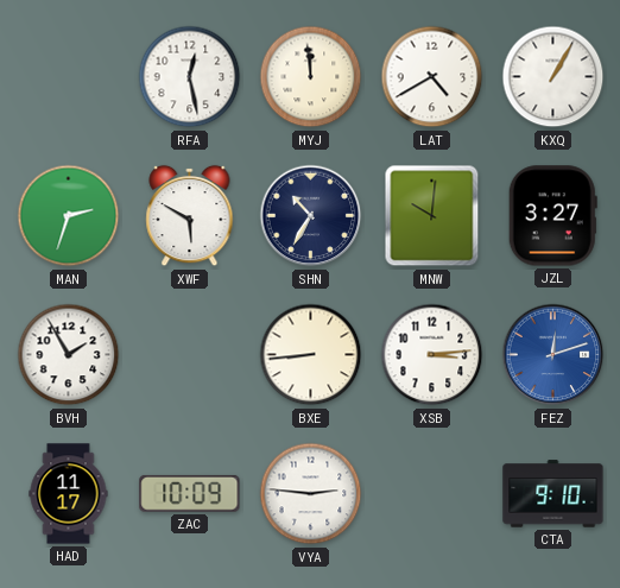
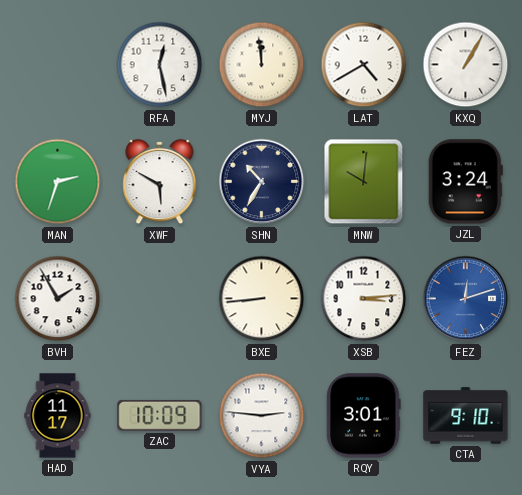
JZL: 3:27 -> 3:24
RQY: none -> 3:01
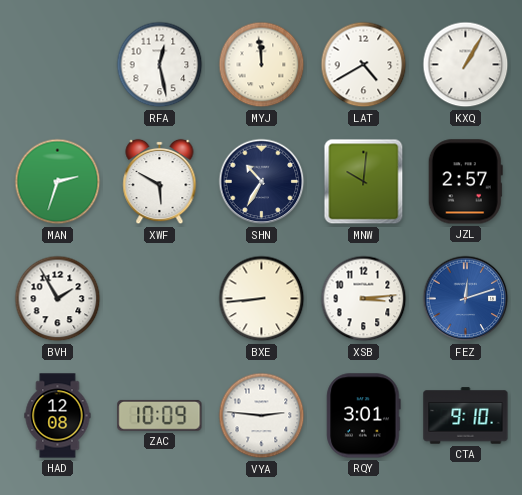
JZL: 3:24 -> 2:57
HAD: 11:17 -> 12:08
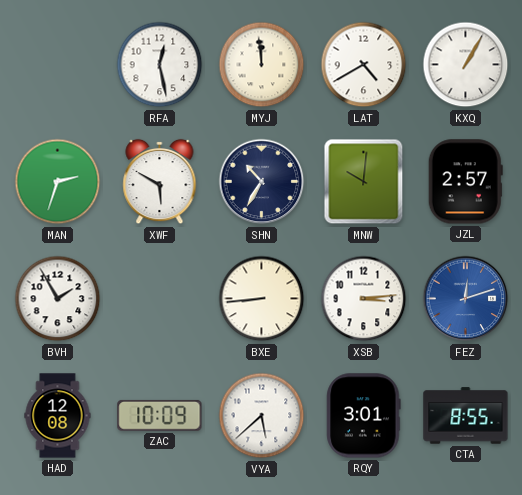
VYA: 2:46 -> 5:38
CTA: 9:10 -> 8:55
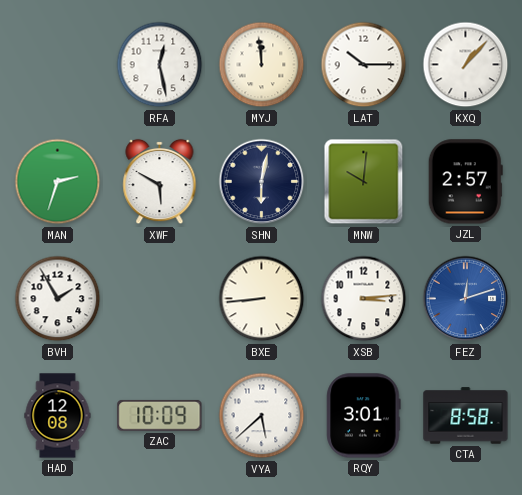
LAT: 4:40 -> 10:15
KXQ: 1:05 -> 1:07
SHN: 10:35 -> 6:02
CTA: 8:55 -> 8:58
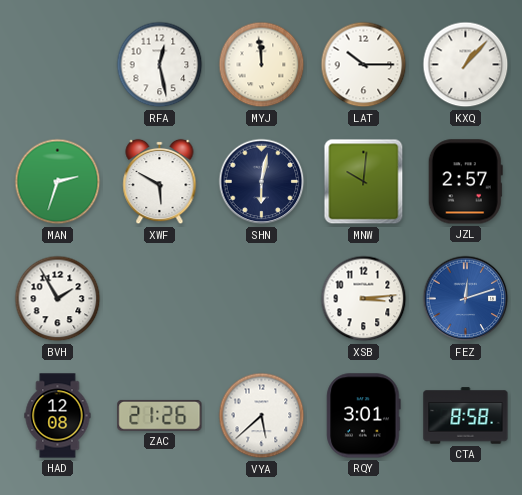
BXE: 8:44 -> none
ZAC: 10:09 -> 21:26
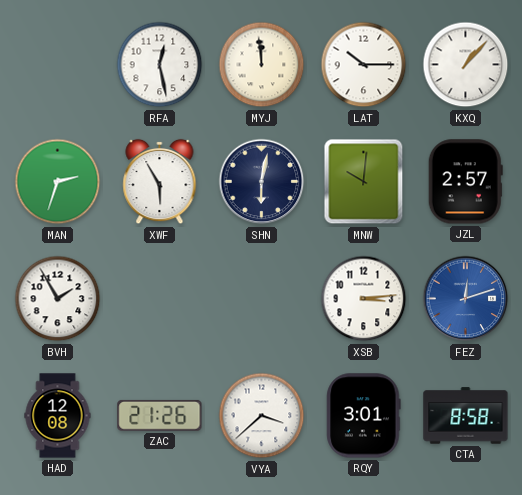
XWF: 5:50 -> 5:55
VYA: 5:38 -> 3:38
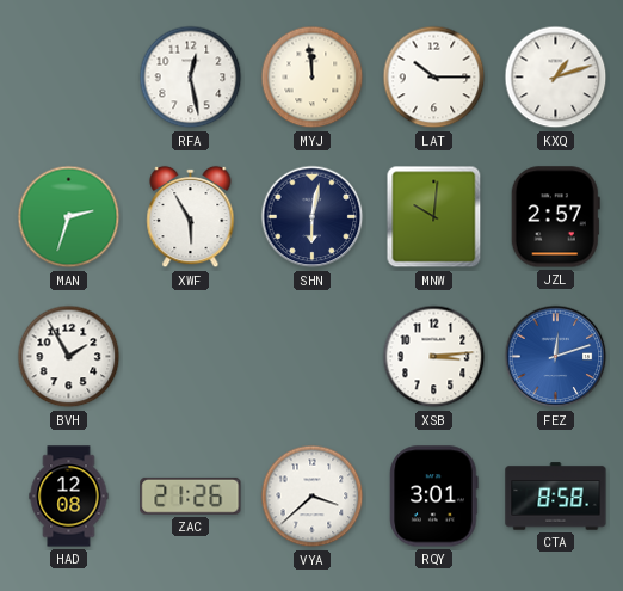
KXQ: 1:07 -> 1:12
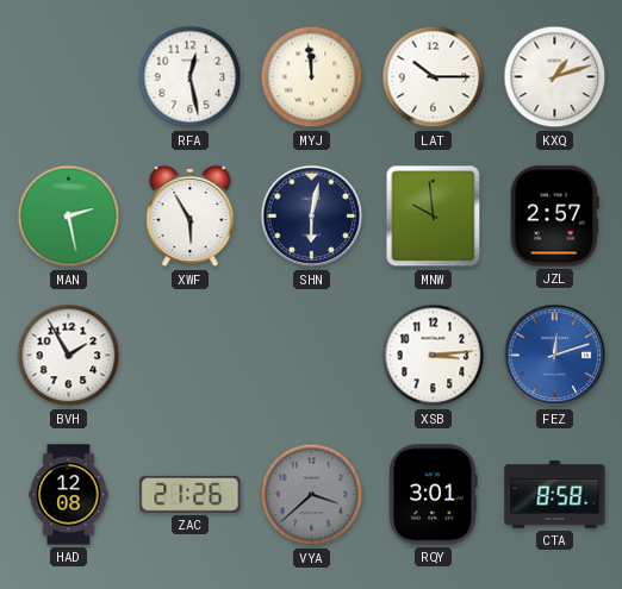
MAN: 2:33 -> 2:28
MNW: 10:01 -> 9:59
VYA dial: white -> grey
